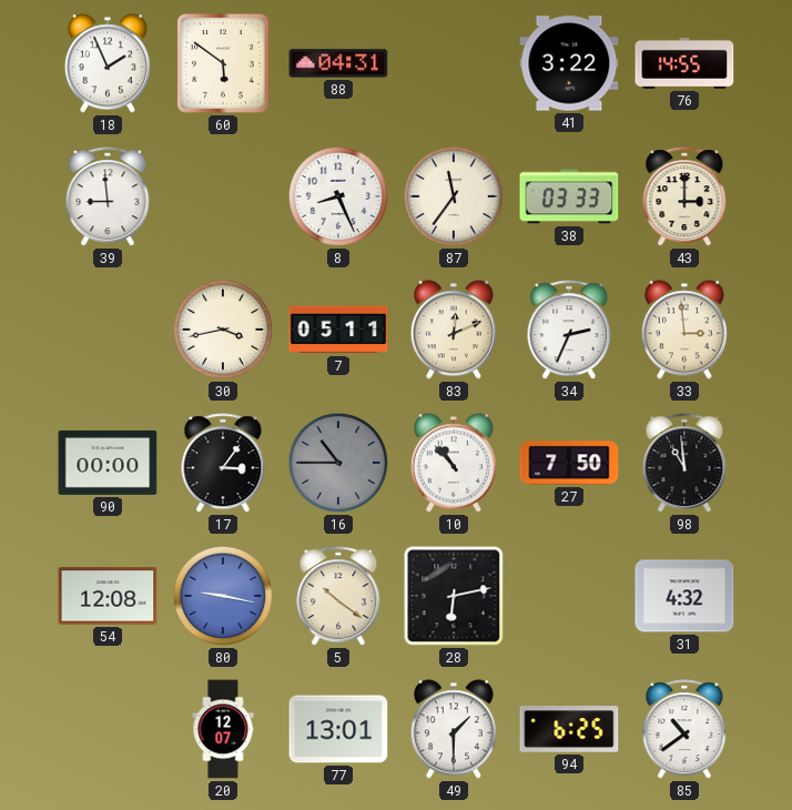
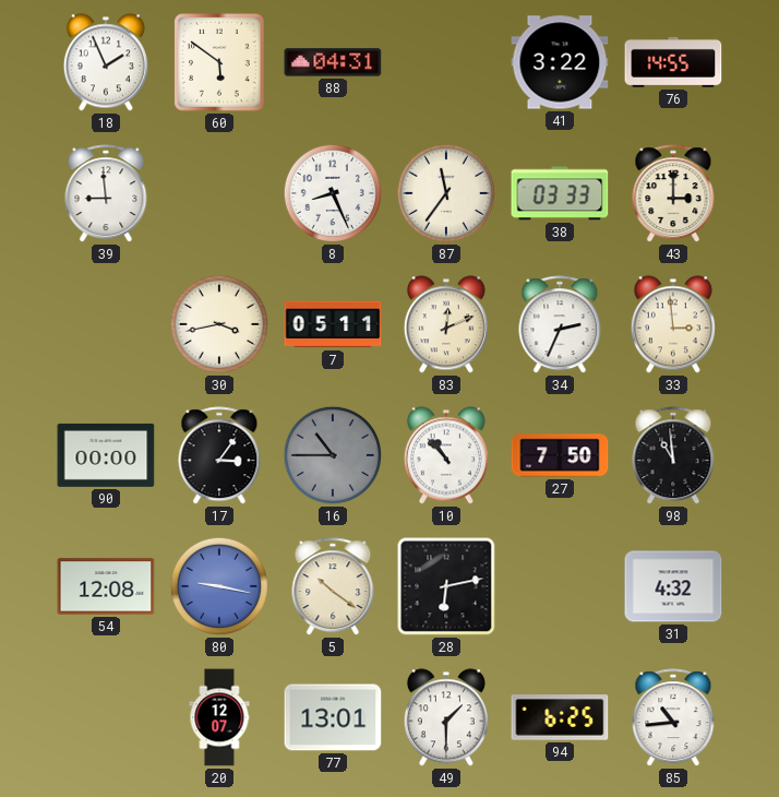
85: 10:39 -> 10:44
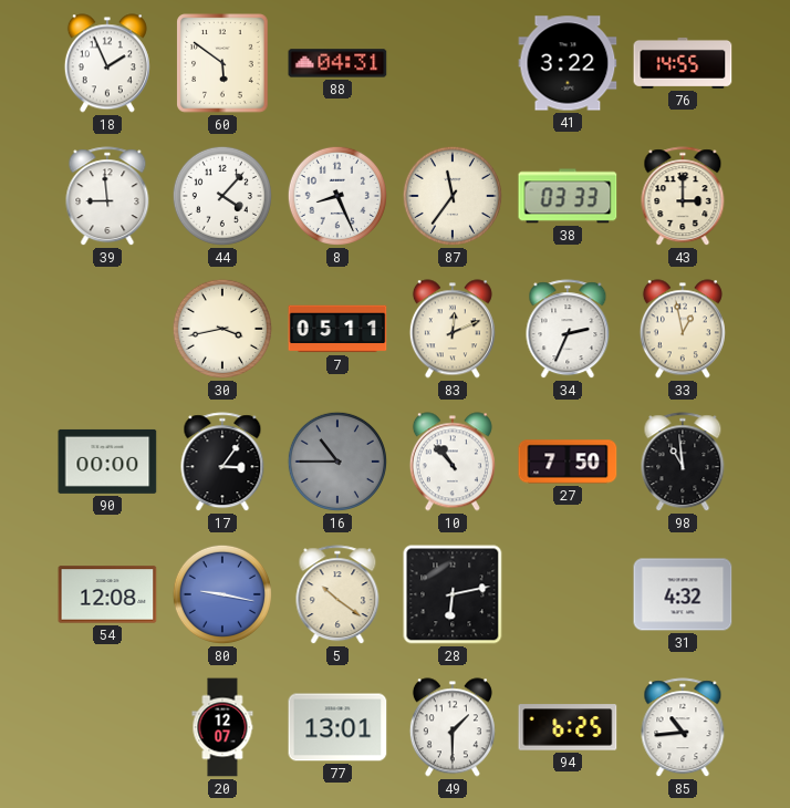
44: none -> 4:07
33: 2:59 -> 12:58
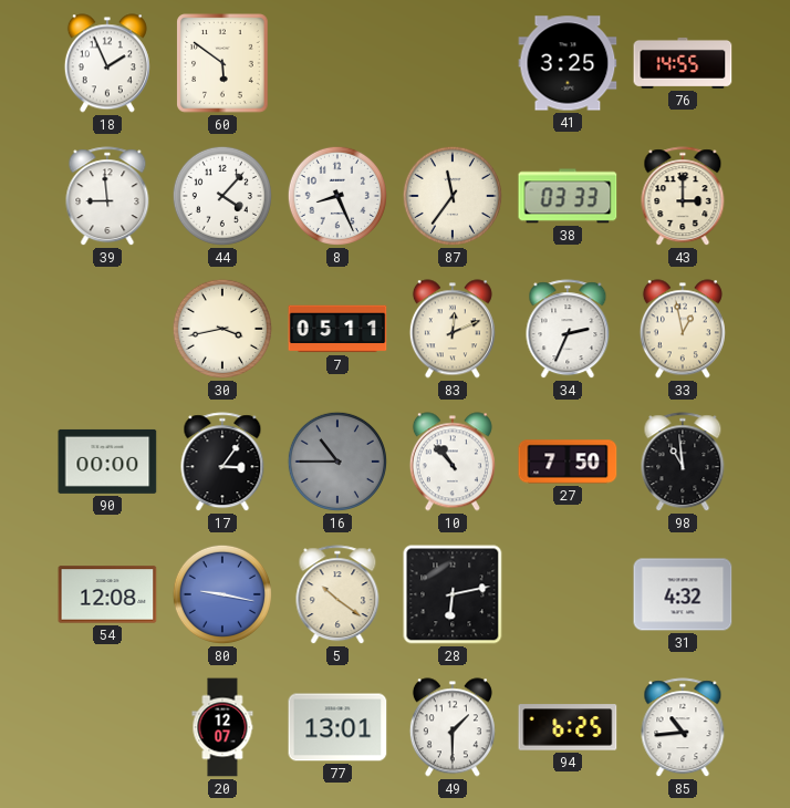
88: 04:31 -> none
41: 3:22 -> 3:25
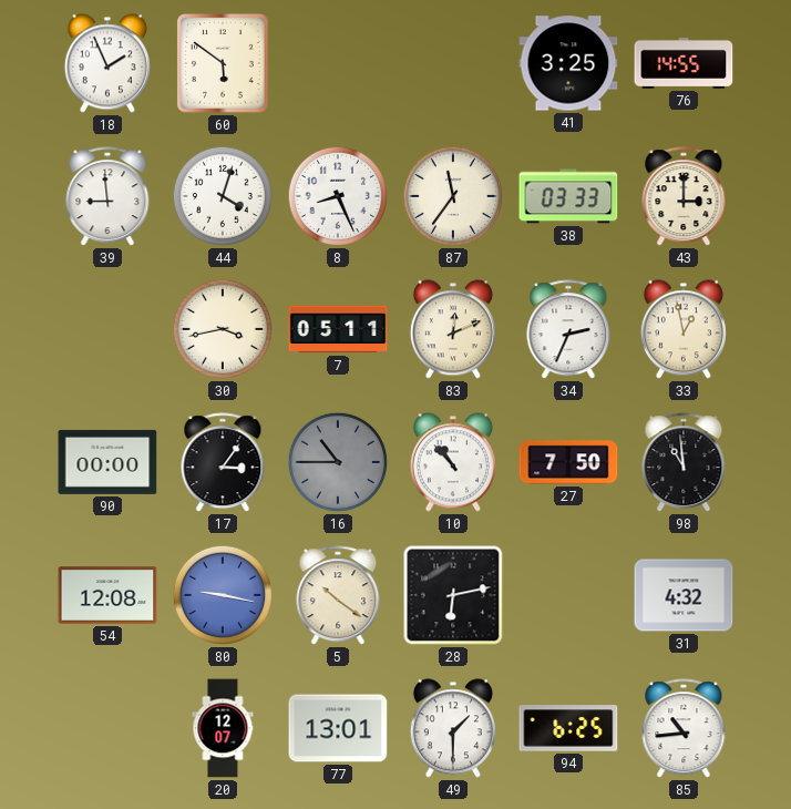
44: 4:07 -> 4:03
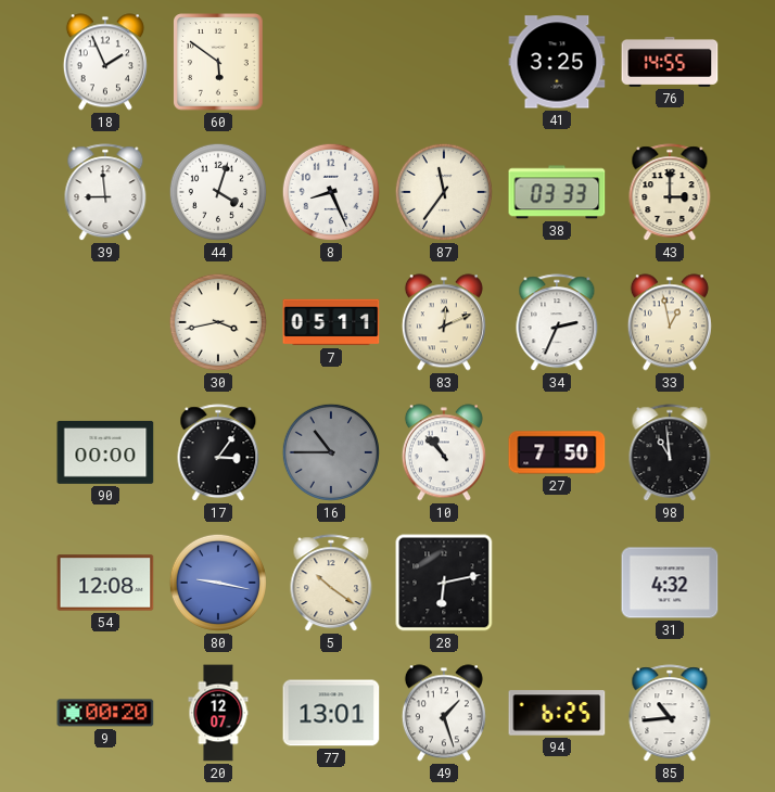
9: none -> 00:20
49: 1:30 -> 1:27
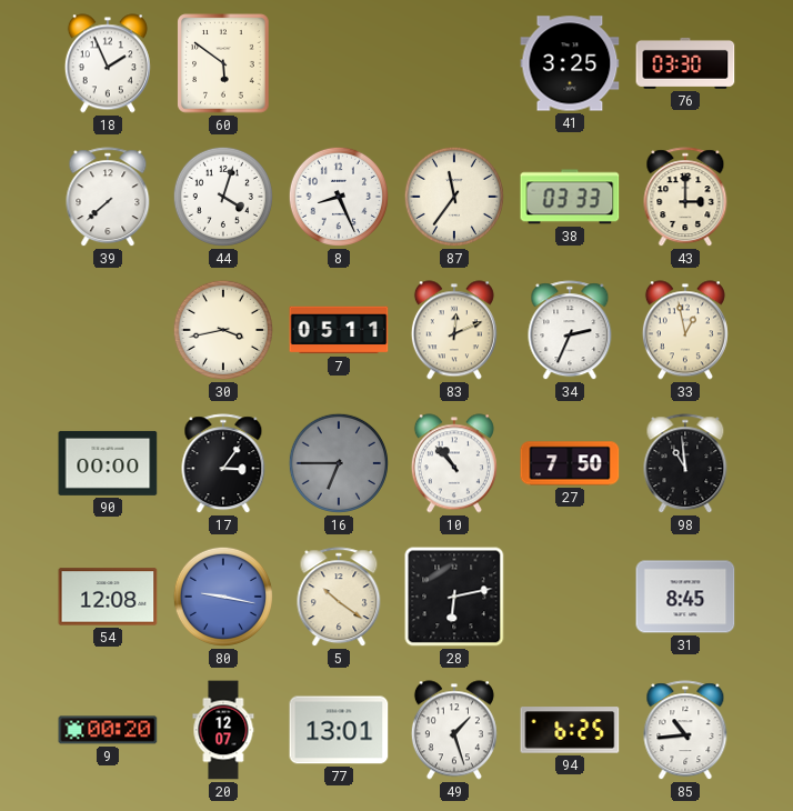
76: 14:55 -> 03:30
39: 8:59 -> 7:38
16: 10:45 -> 6:45
31: 4:32 -> 8:45
